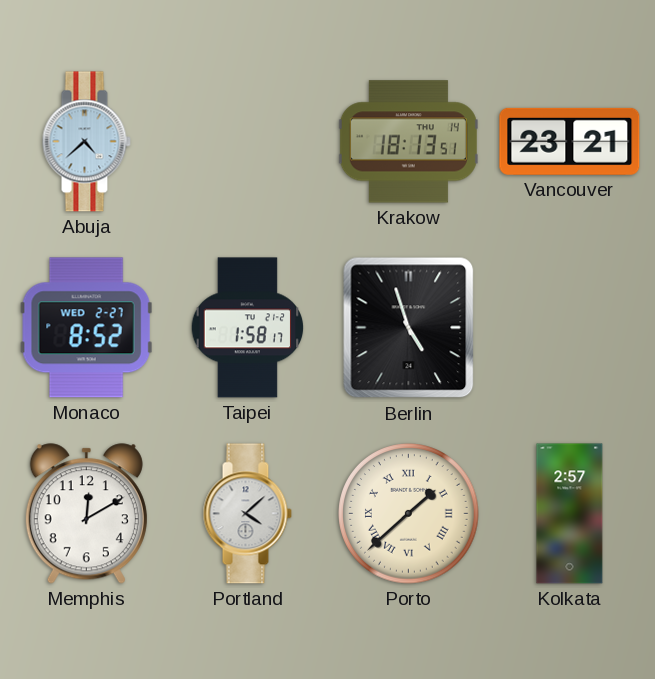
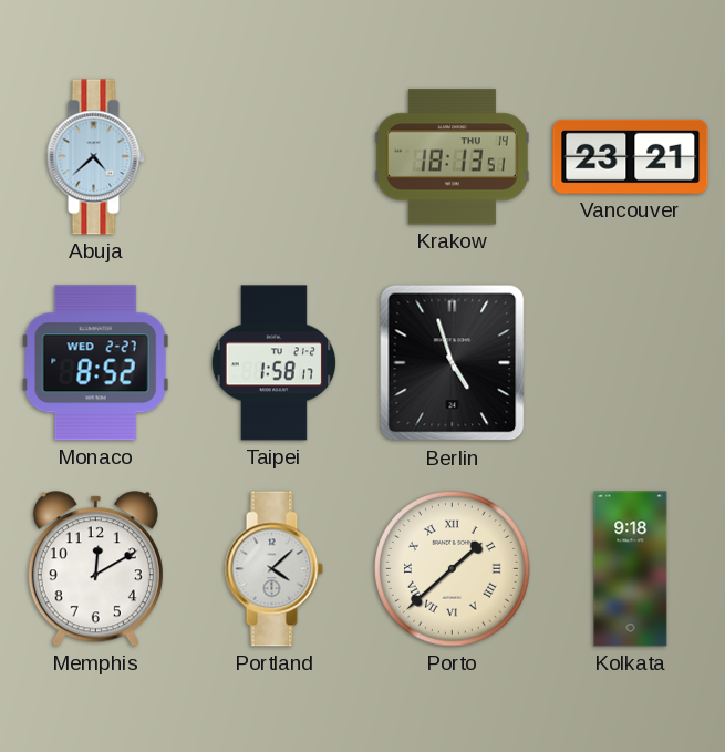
Kolkata: 2:57 -> 9:18
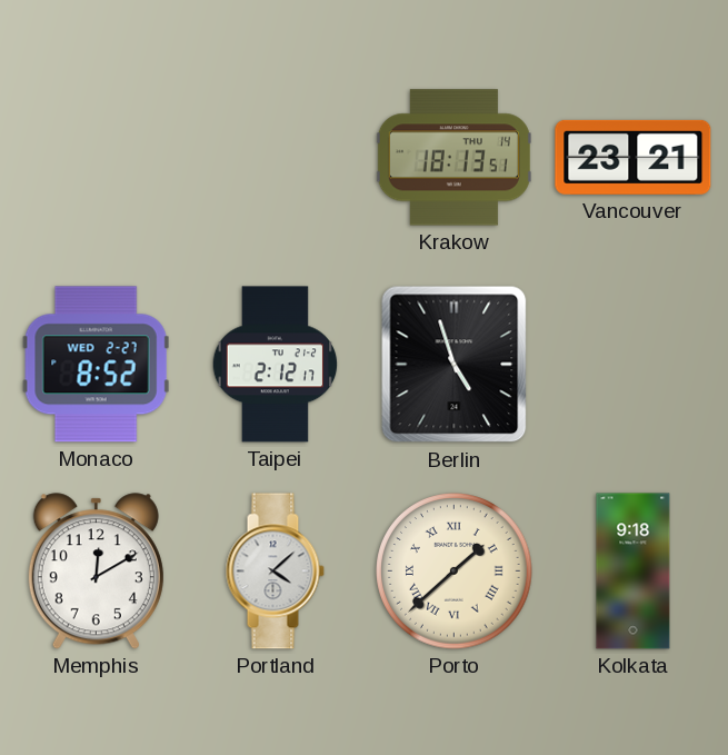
Abuja: 4:38 -> none
Taipei: 1:58 -> 2:12
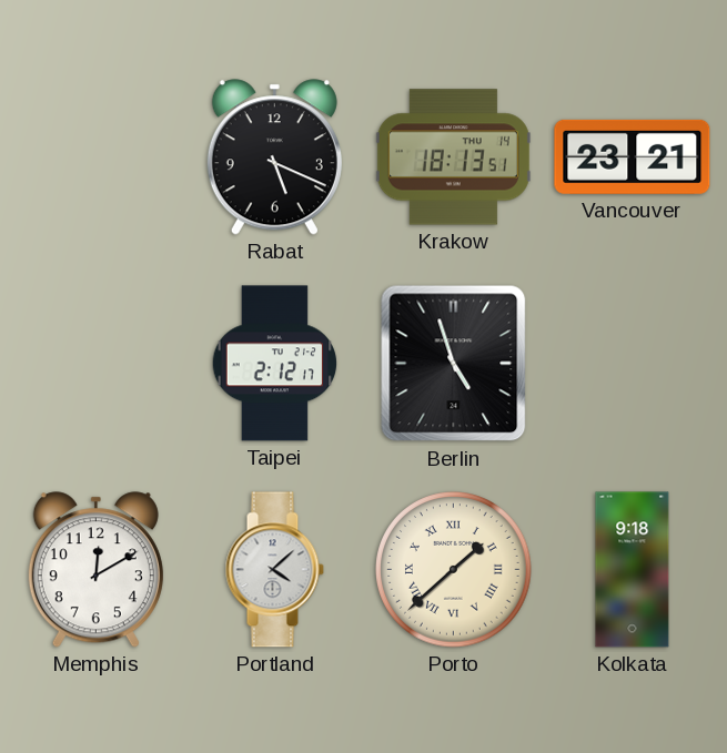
Rabat: none -> 5:19
Monaco: 8:52 -> none
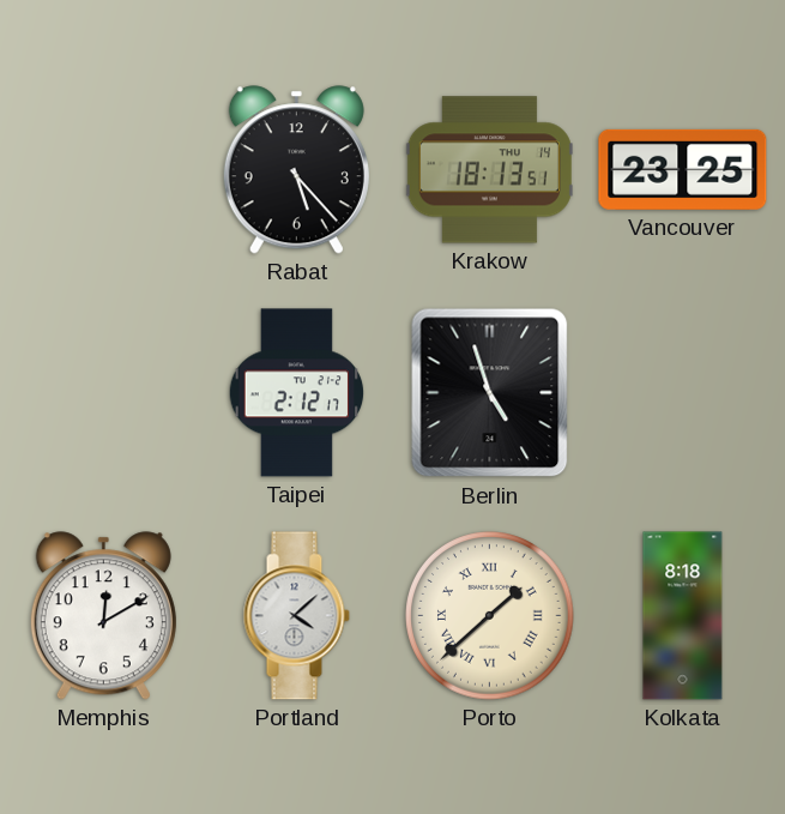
Rabat: 5:19 -> 5:23
Vancouver: 23:21 -> 23:25
Kolkata: 9:18 -> 8:18
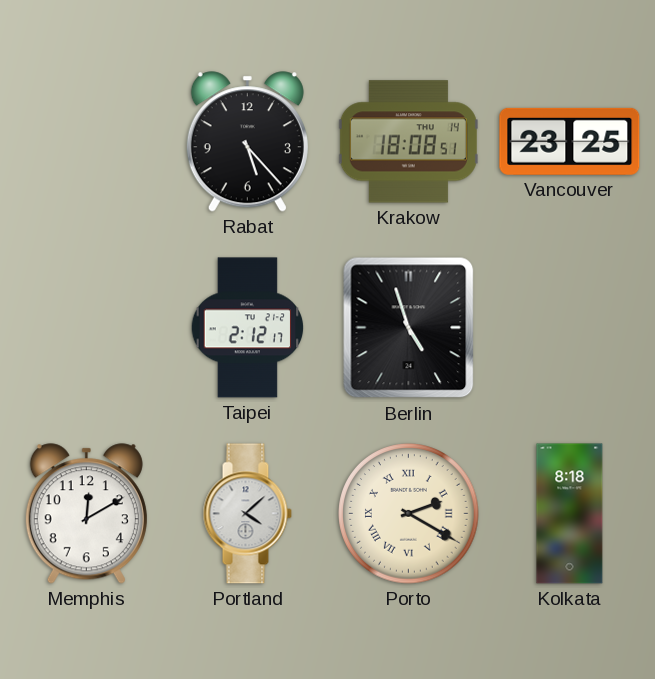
Krakow: 18:13 -> 18:08
Porto: 1:38 -> 2:20
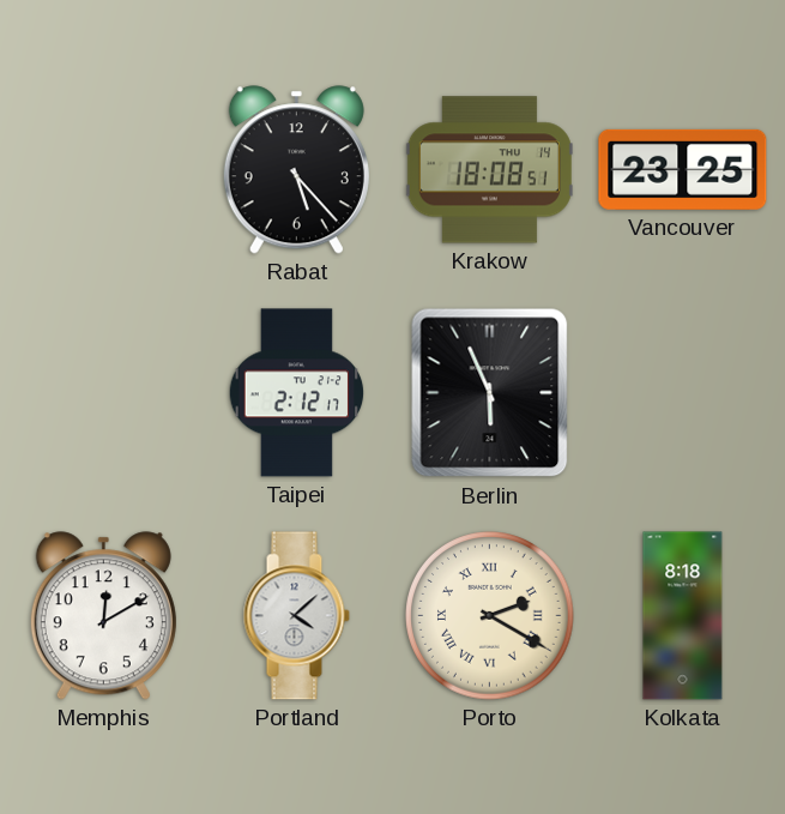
Berlin: 4:57 -> 5:56
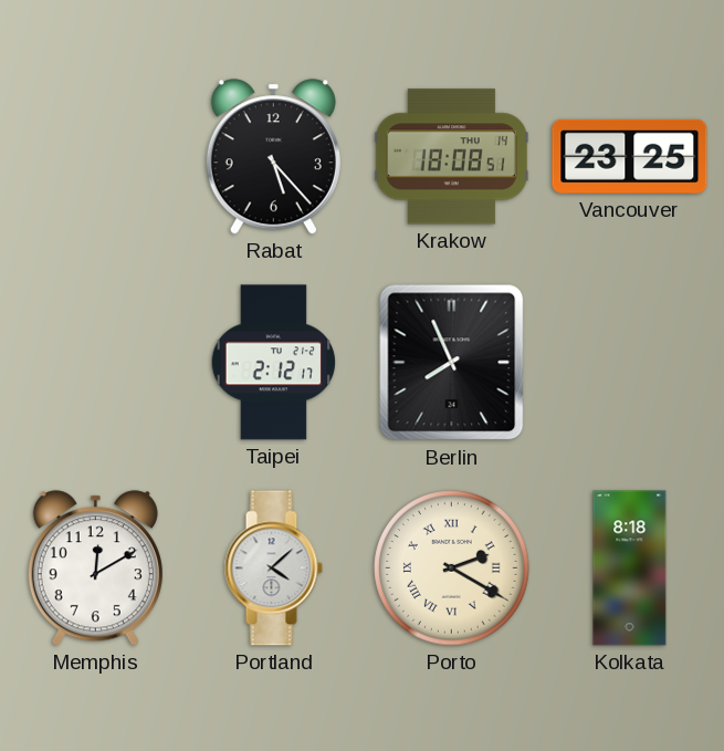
Berlin: 5:56 -> 7:56
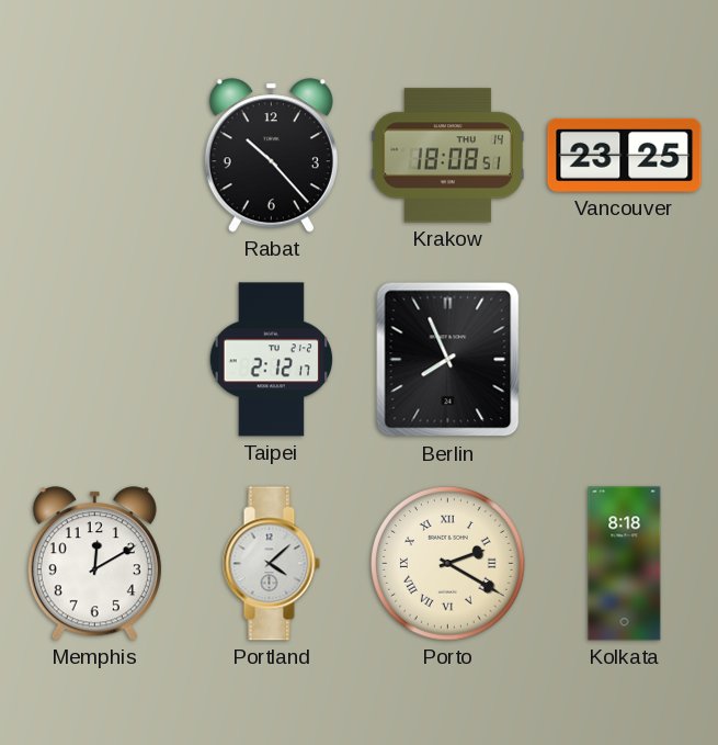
Rabat: 5:23 -> 10:23
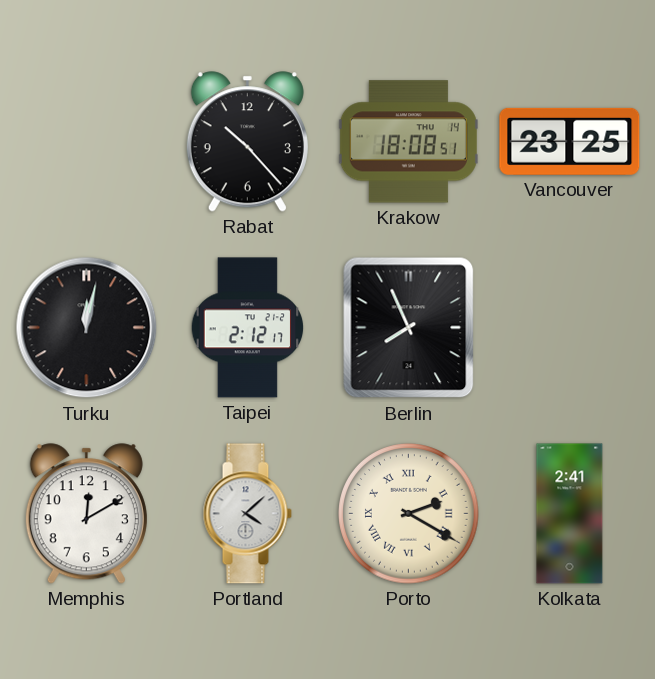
Turku: none -> 12:02
Kolkata: 8:18 -> 2:41
